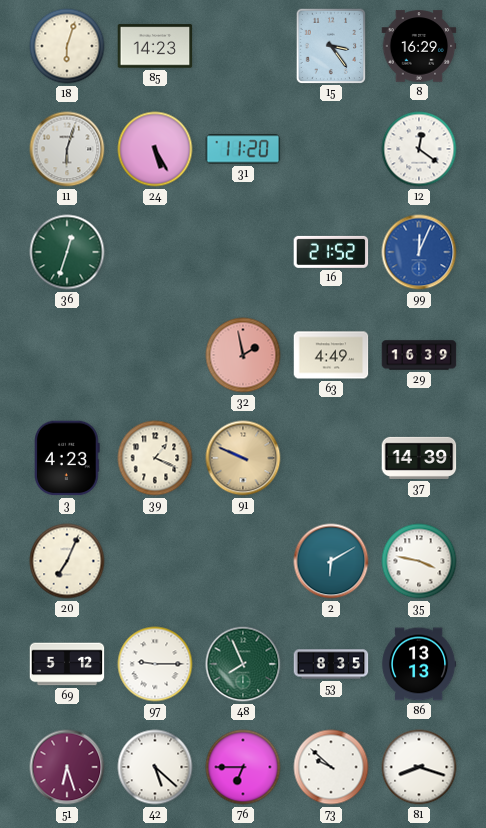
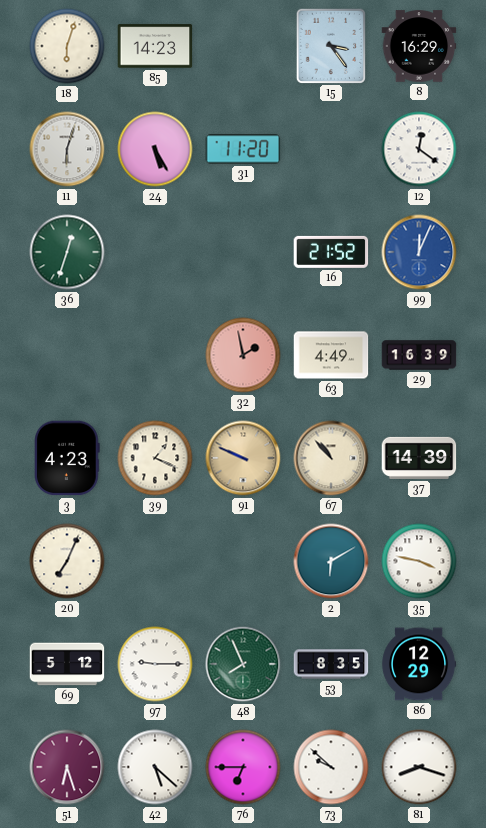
67: none -> 10:53
86: 13:13 -> 12:29
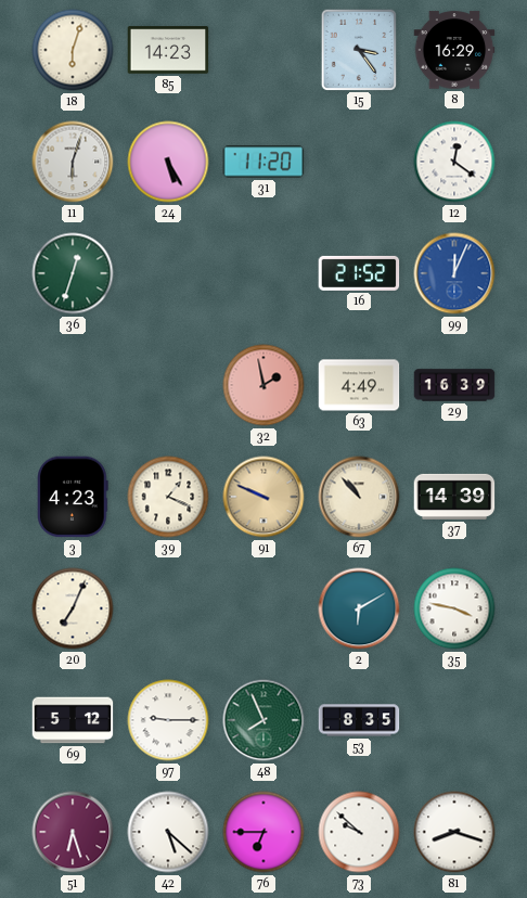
86: 12:29 -> none
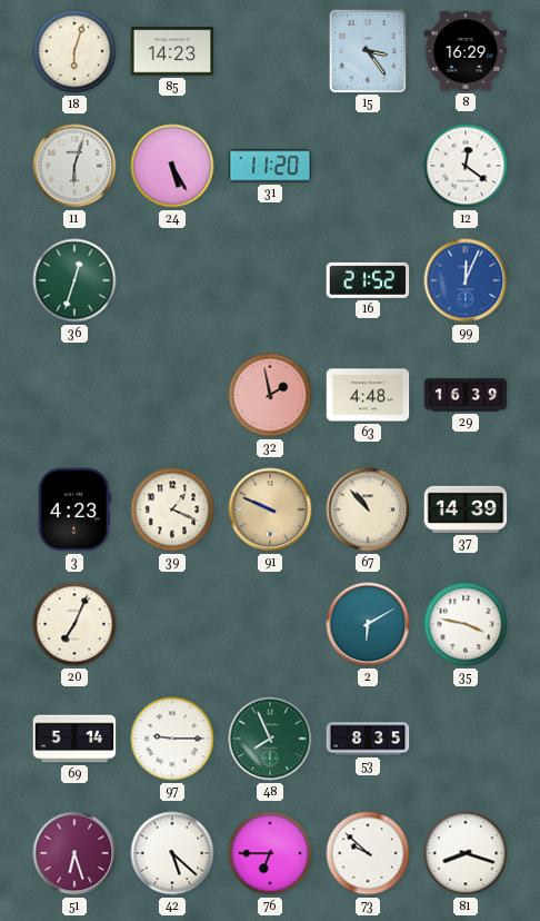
63: 4:49 -> 4:48
69: 5:12 -> 5:14
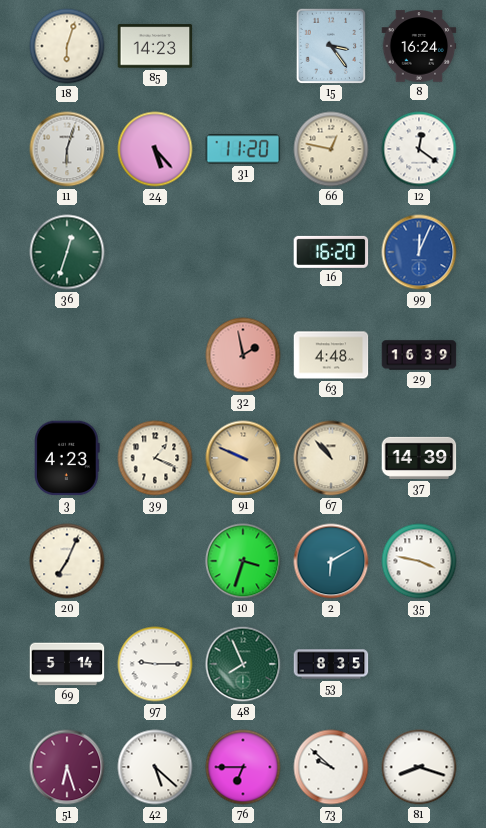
8: 16:29 -> 16:24
24: 5:25 -> 5:23
66: none -> 12:47
16: 21:52 -> 16:20
10: none -> 3:33
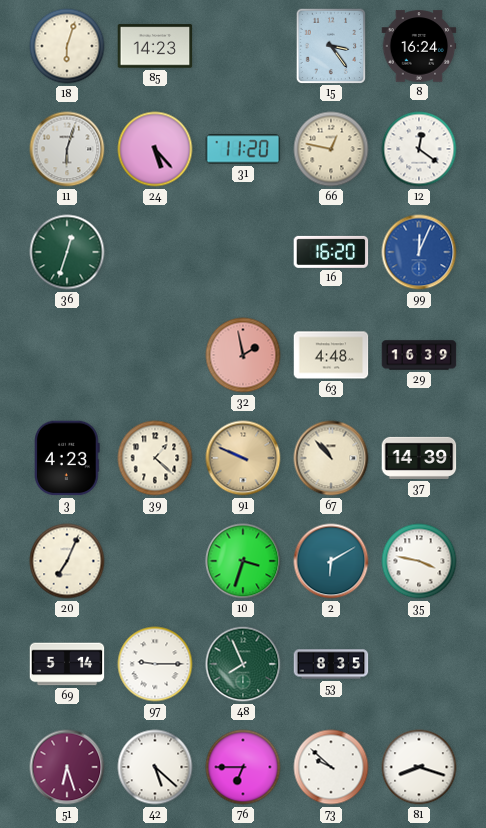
39: 1:19 -> 1:22
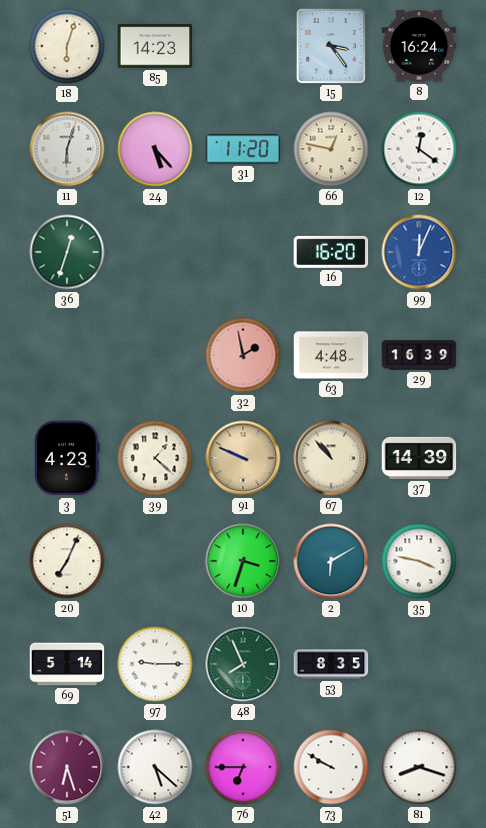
73: 9:52 -> 9:50
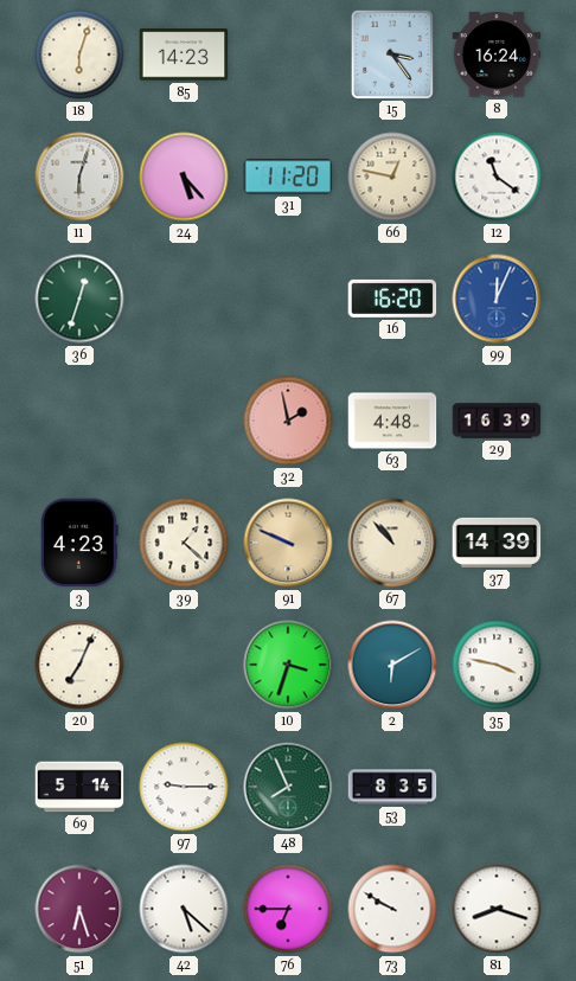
12: 12:21 -> 11:21
